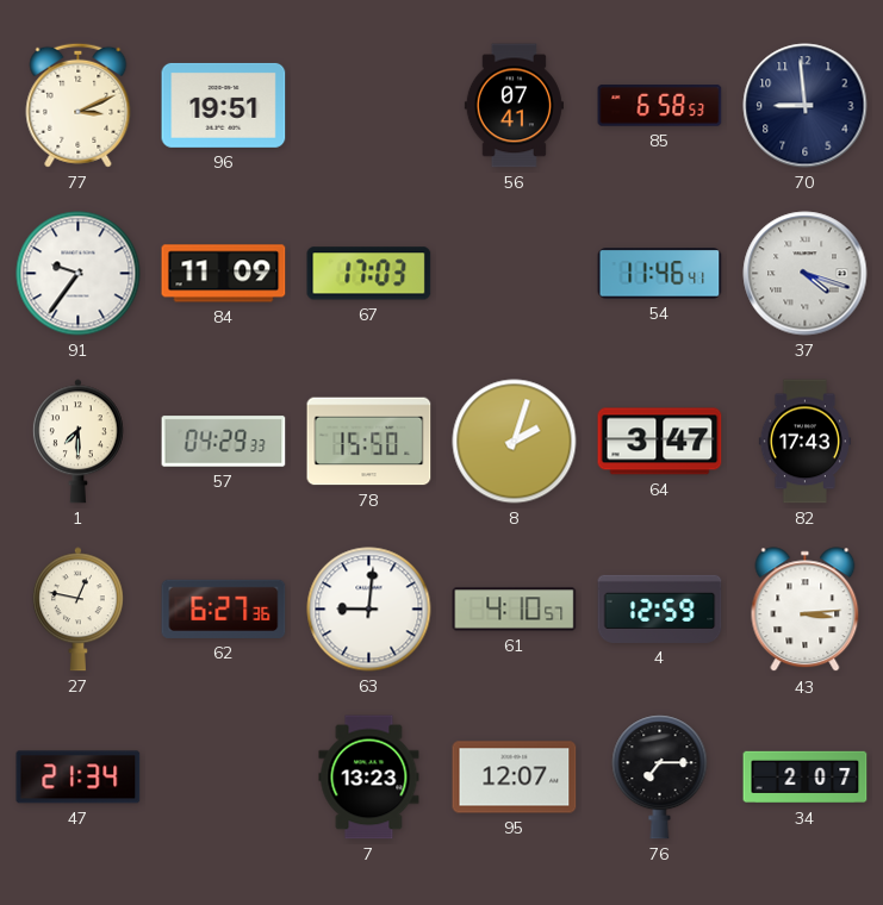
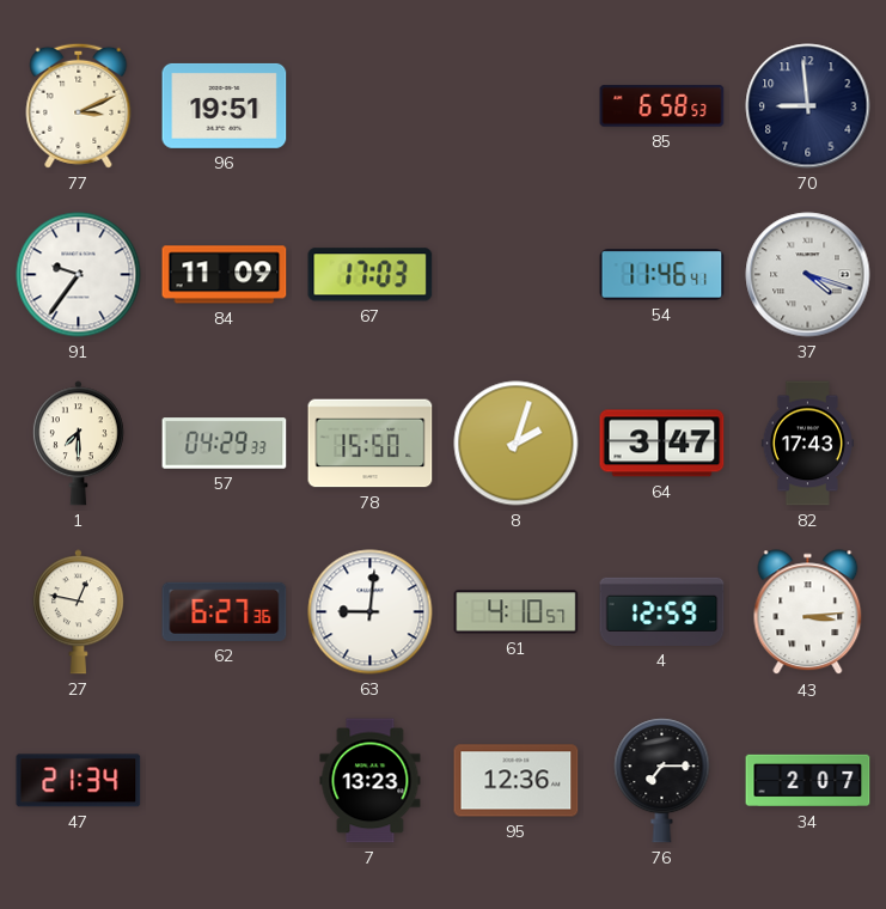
56: 07:41 -> none
95: 12:07 -> 12:36
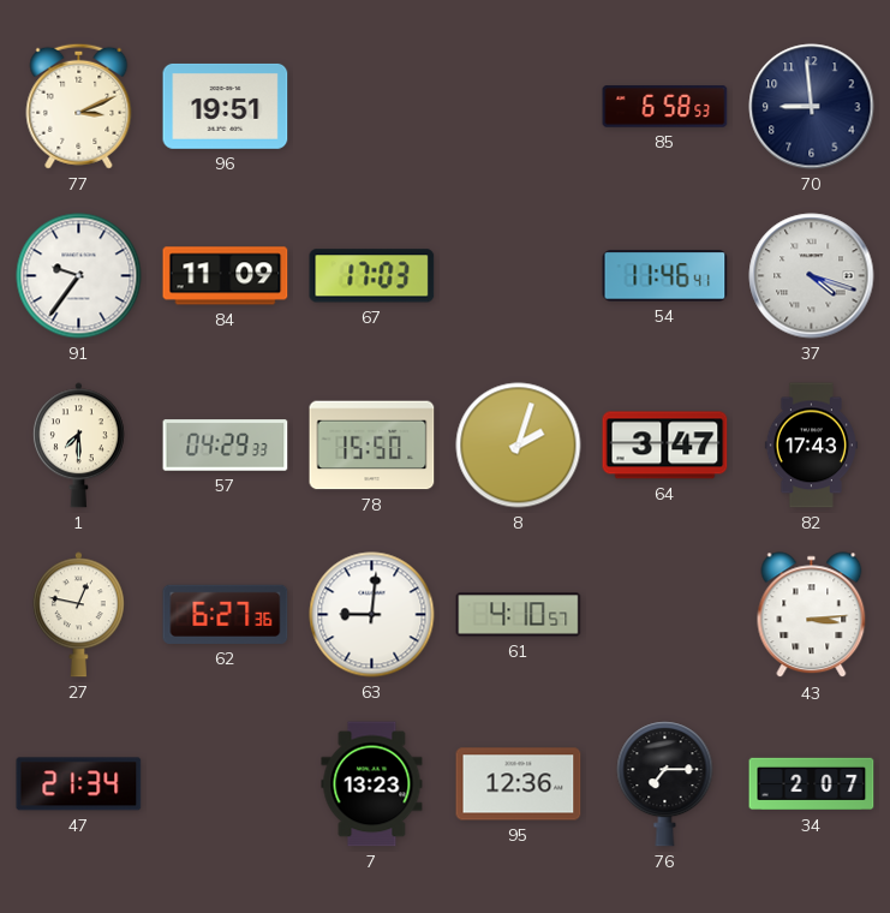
4: 12:59 -> none
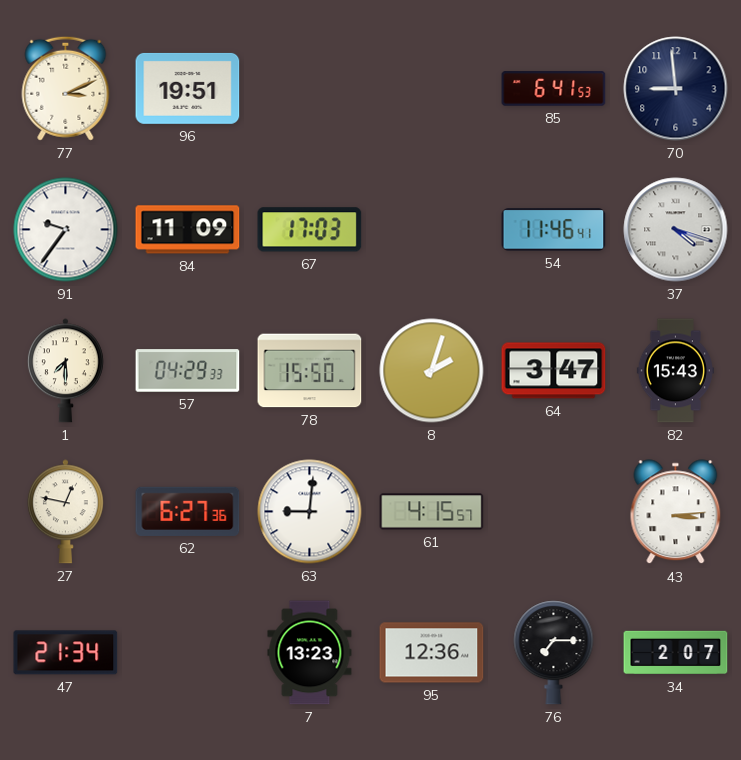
85: 6:58 -> 6:41
82: 17:43 -> 15:43
61: 4:10 -> 4:15
